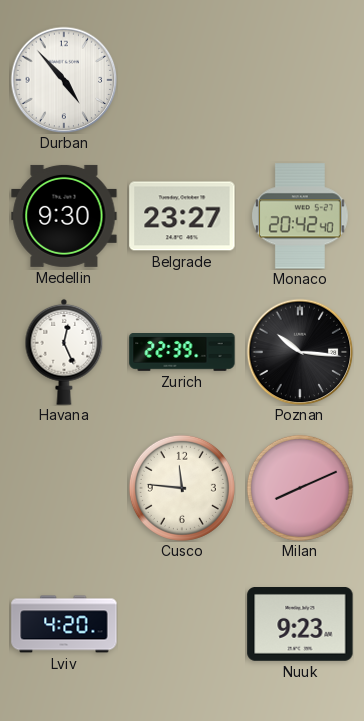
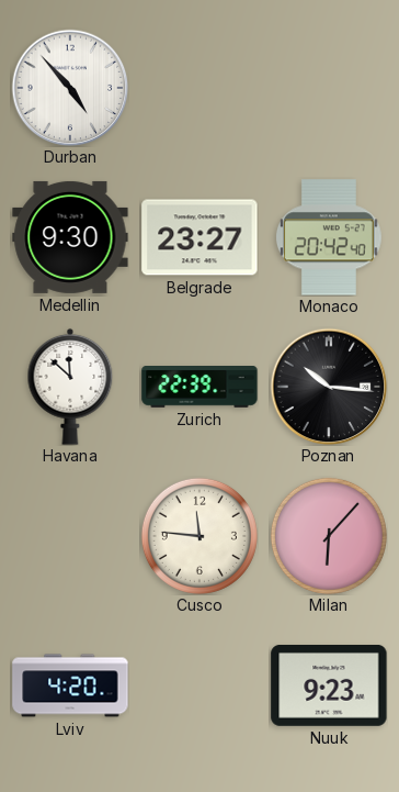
Havana: 12:26 -> 11:52
Milan: 8:11 -> 6:07
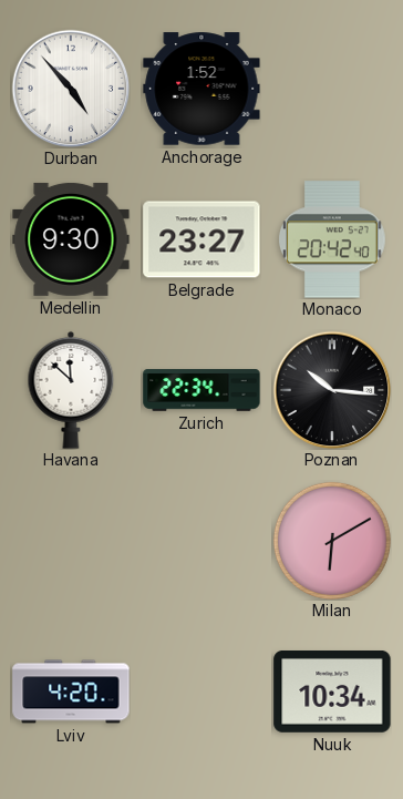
Anchorage: none -> 1:52
Zurich: 22:39 -> 22:34
Cusco: 11:46 -> none
Milan: 6:07 -> 6:10
Nuuk: 9:23 -> 10:34
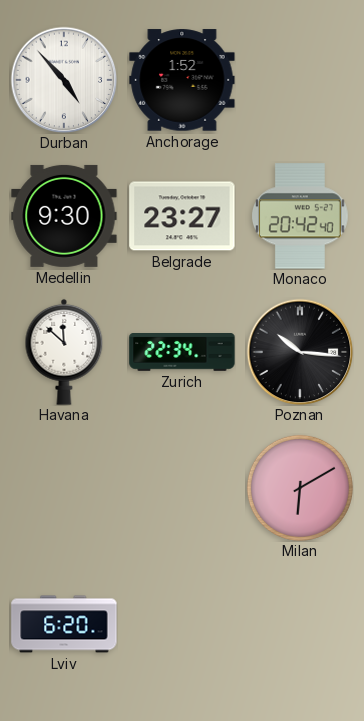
Lviv: 4:20 -> 6:20
Nuuk: 10:34 -> none
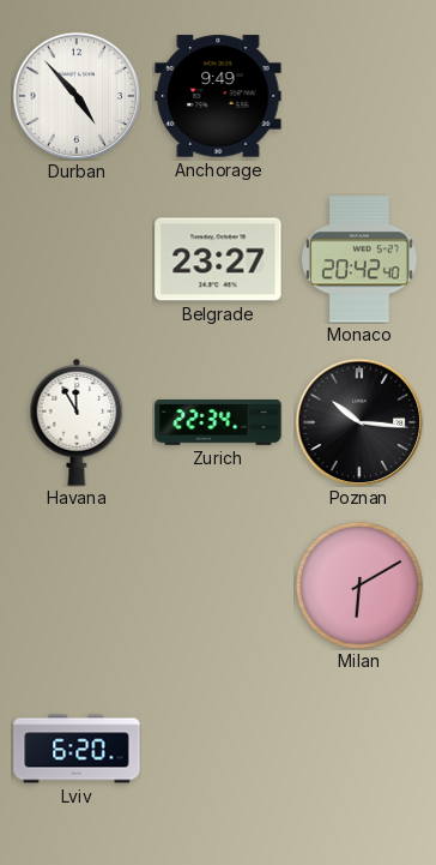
Anchorage: 1:52 -> 9:49
Medellin: 9:30 -> none
Havana: 11:52 -> 11:55
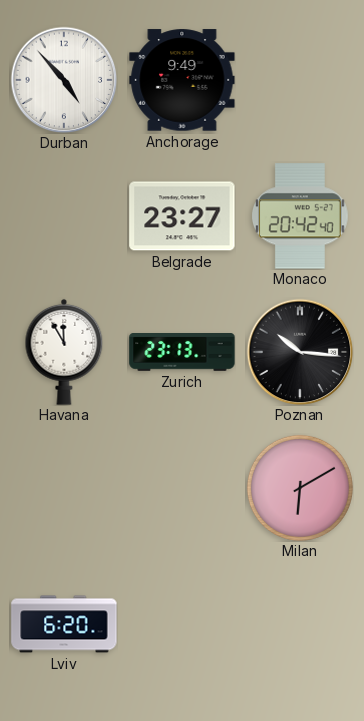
Zurich: 22:34 -> 23:13
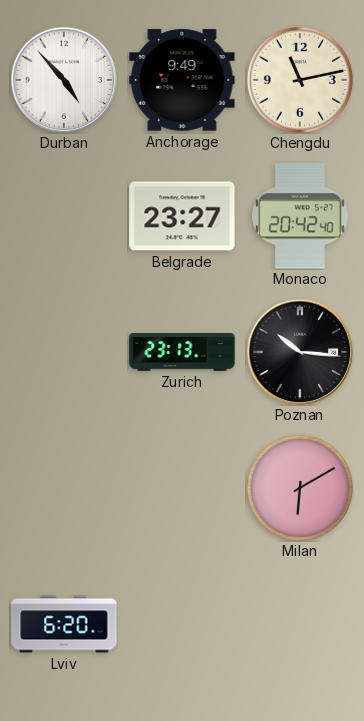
Chengdu: none -> 11:13
Havana: 11:55 -> none
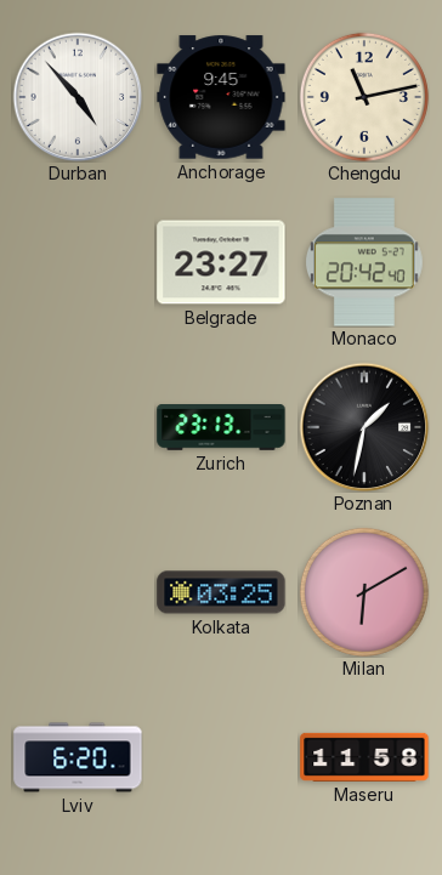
Anchorage: 9:49 -> 9:45
Poznan: 10:16 -> 1:32
Kolkata: none -> 03:25
Maseru: none -> 11:58
